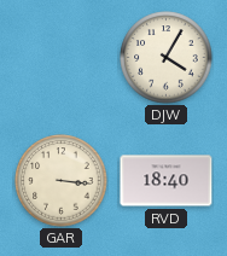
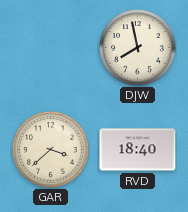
DJW: 4:05 -> 7:58
GAR: 3:16 -> 3:38
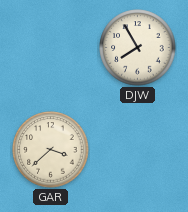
DJW: 7:58 -> 7:55
RVD: 18:40 -> none
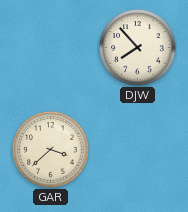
DJW: 7:55 -> 7:53
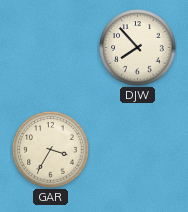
GAR: 3:38 -> 3:35
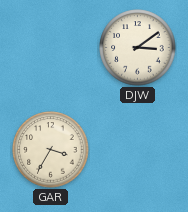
DJW: 7:53 -> 3:09
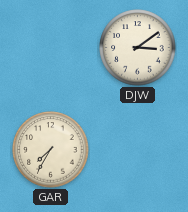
GAR: 3:35 -> 7:35
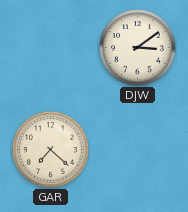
GAR: 7:35 -> 7:22
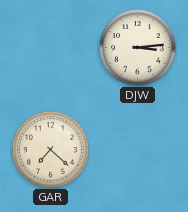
DJW: 3:09 -> 3:14
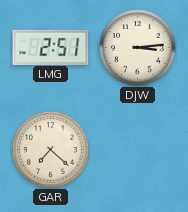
LMG: none -> 2:51
